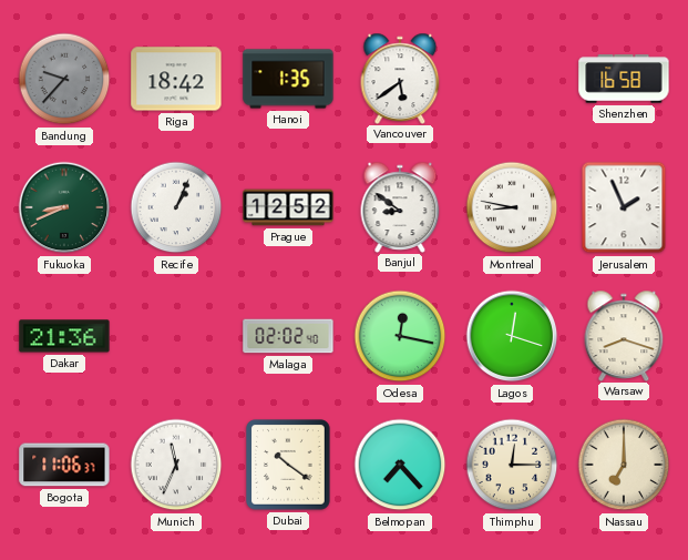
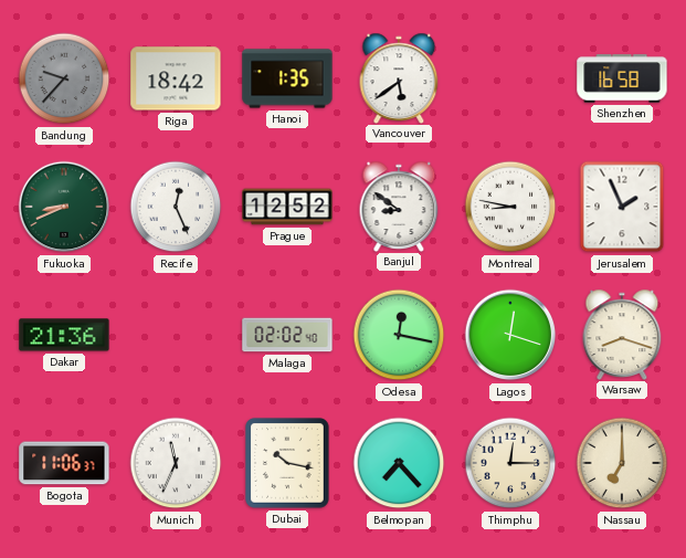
Recife: 1:04 -> 12:26
Dubai: 10:21 -> 10:17
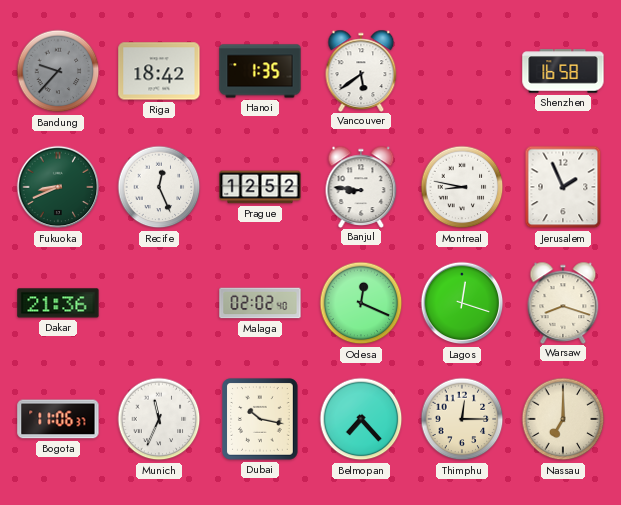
Banjul: 8:51 -> 8:46
Odesa: 12:17 -> 12:19
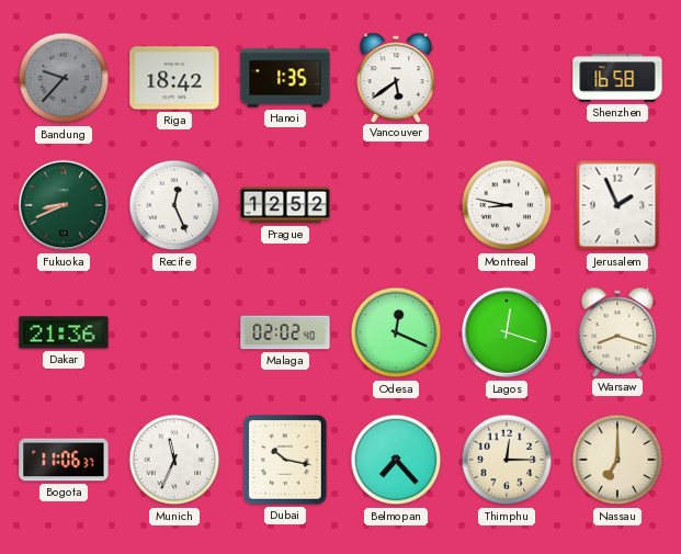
Banjul: 8:46 -> none
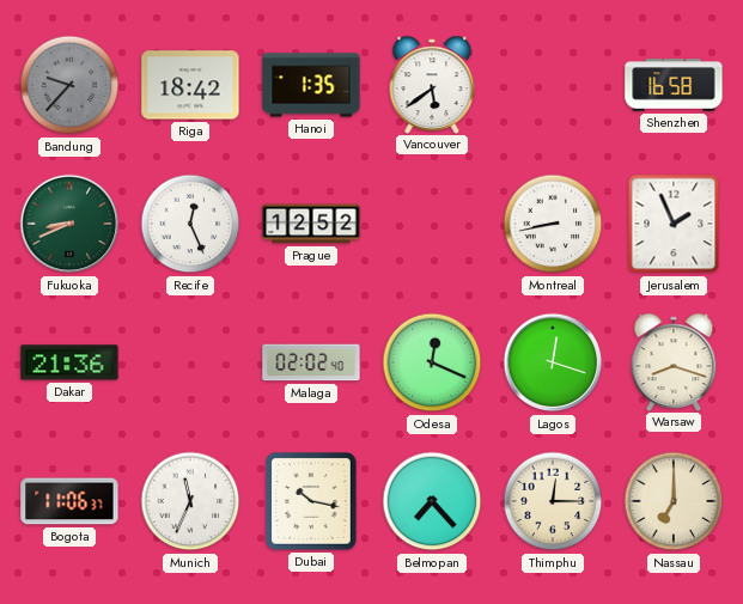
Montreal: 8:47 -> 8:43
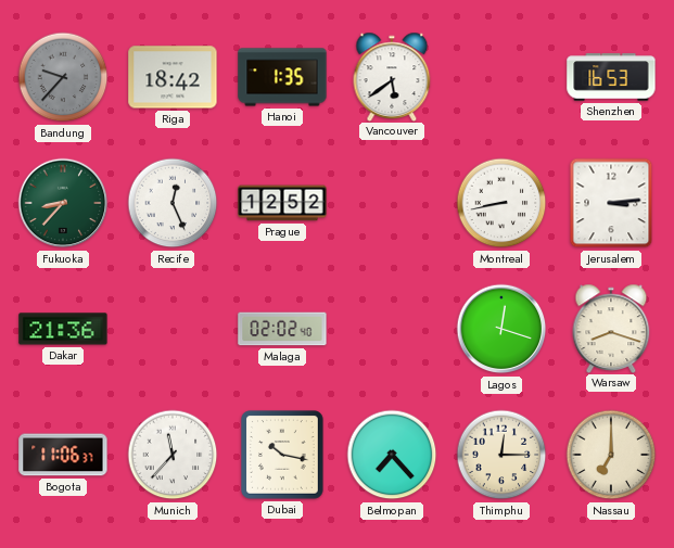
Shenzhen: 16:58 -> 16:53
Fukuoka: 8:41 -> 8:37
Jerusalem: 1:56 -> 3:14
Odesa: 12:19 -> none
Munich: 11:34 -> 11:37
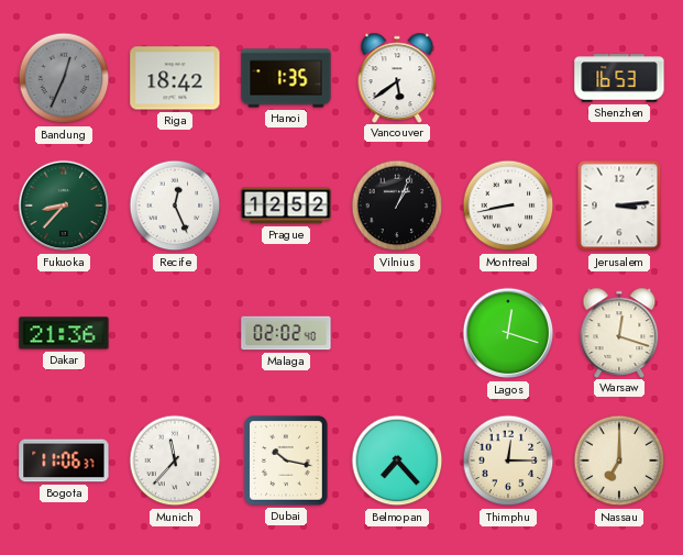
Bandung: 9:37 -> 12:34
Vilnius: none -> 1:04
Warsaw: 8:18 -> 12:18
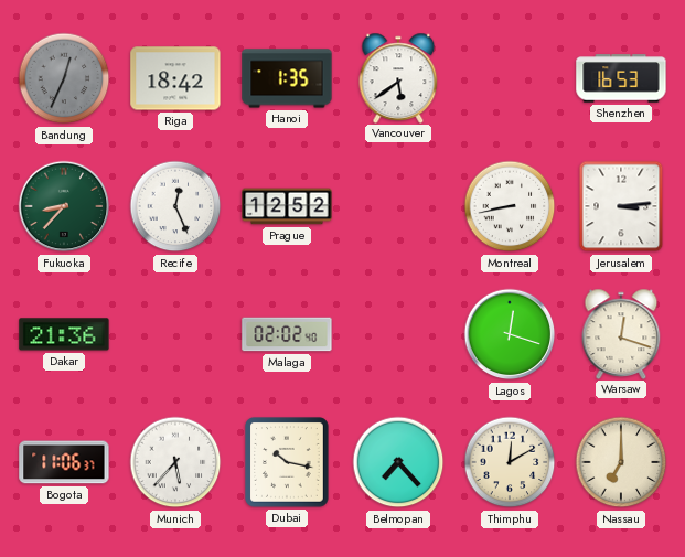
Vilnius: 1:04 -> none
Munich: 11:37 -> 5:37
Thimphu: 12:15 -> 12:10
